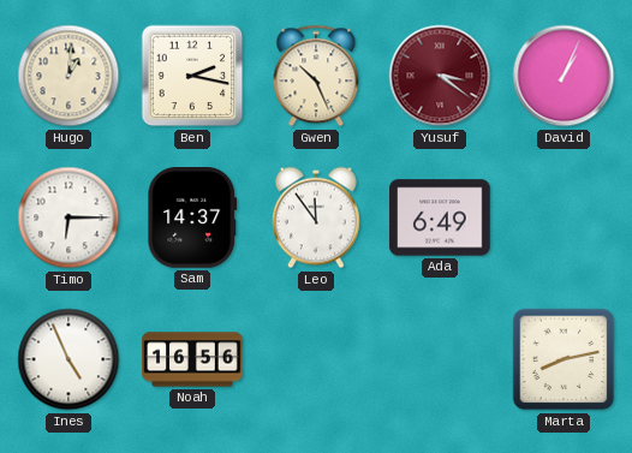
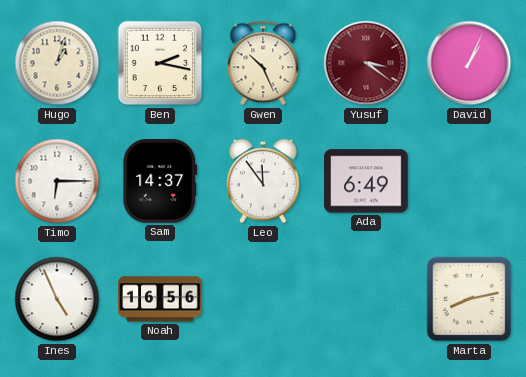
Hugo: 1:01 -> 1:03
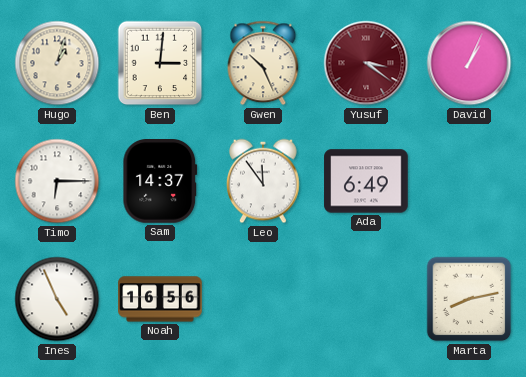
Ben: 2:17 -> 3:01
